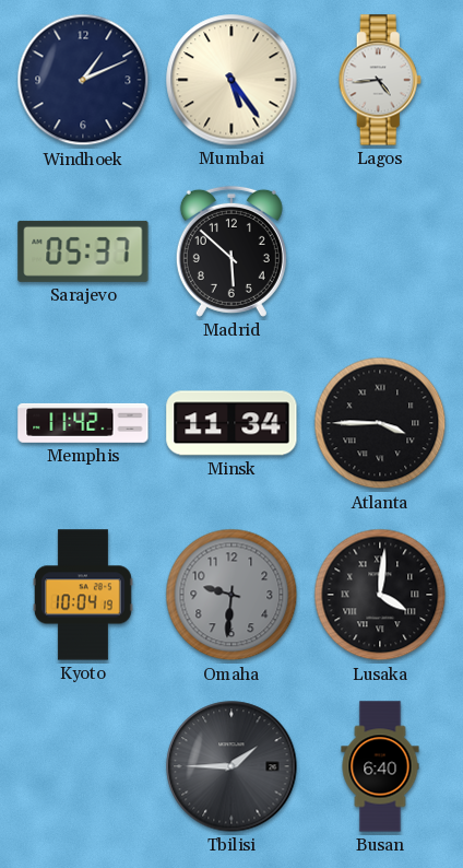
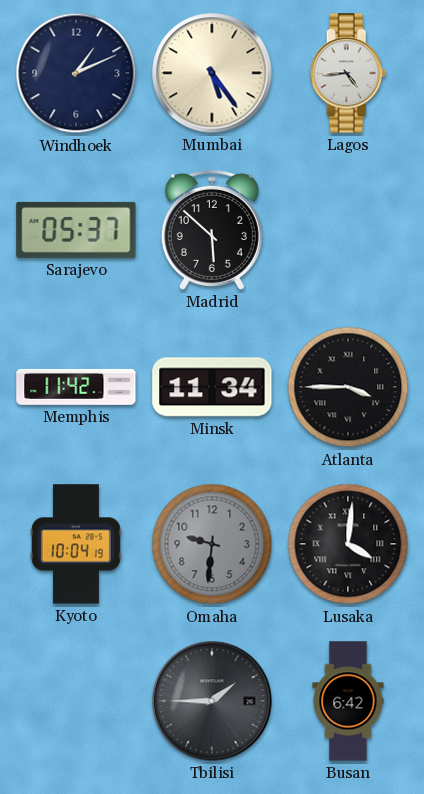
Busan: 6:40 -> 6:42
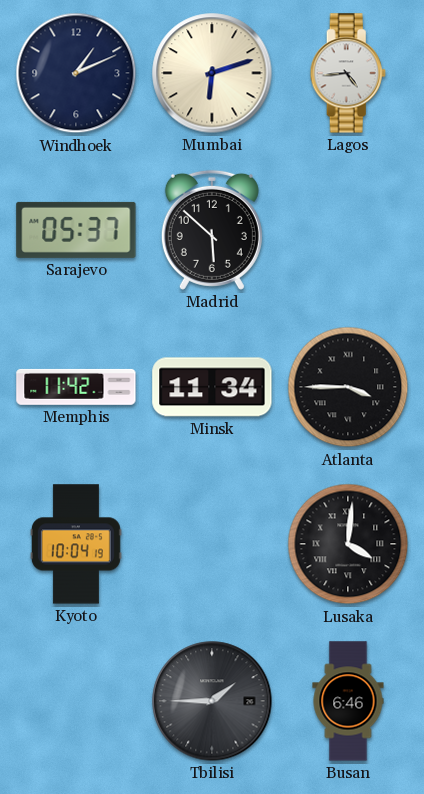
Mumbai: 5:24 -> 6:12
Omaha: 9:31 -> none
Busan: 6:42 -> 6:46
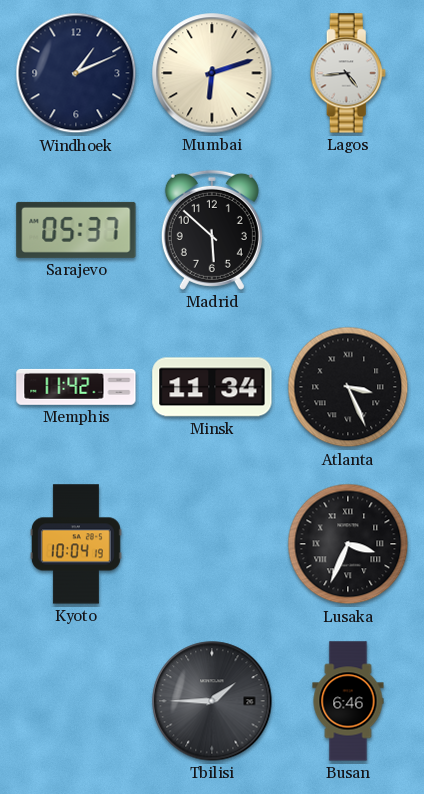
Atlanta: 3:45 -> 3:26
Lusaka: 4:01 -> 3:34
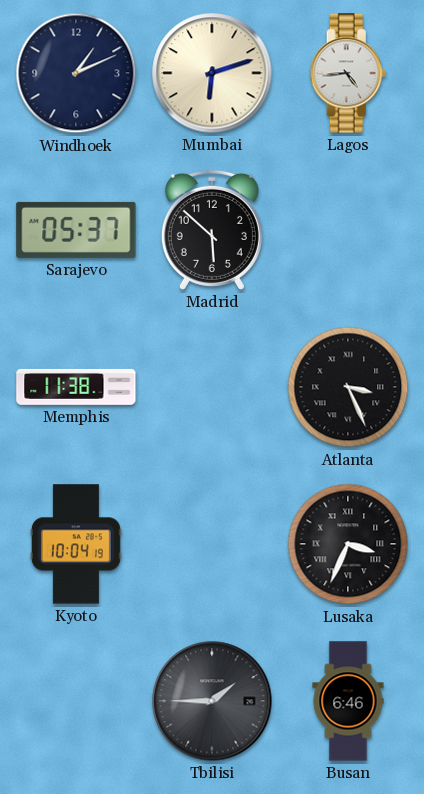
Memphis: 11:42 -> 11:38
Minsk: 11:34 -> none
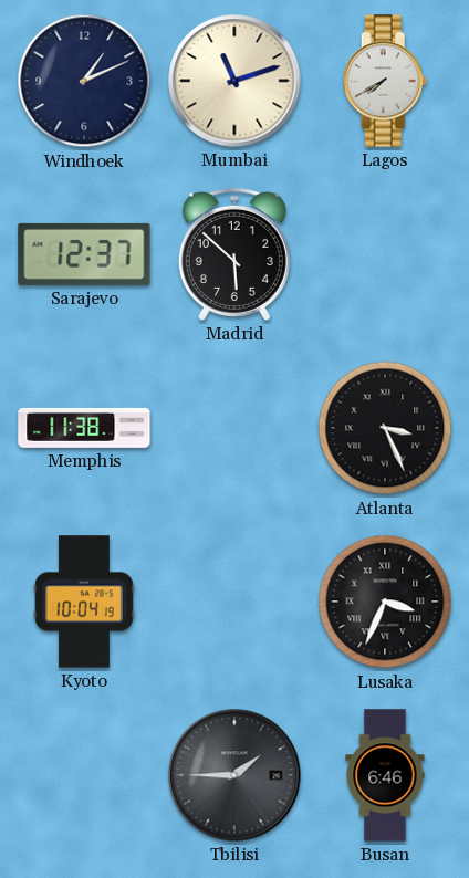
Mumbai: 6:12 -> 11:12
Lagos: 4:44 -> 7:40
Sarajevo: 05:37 -> 12:37
